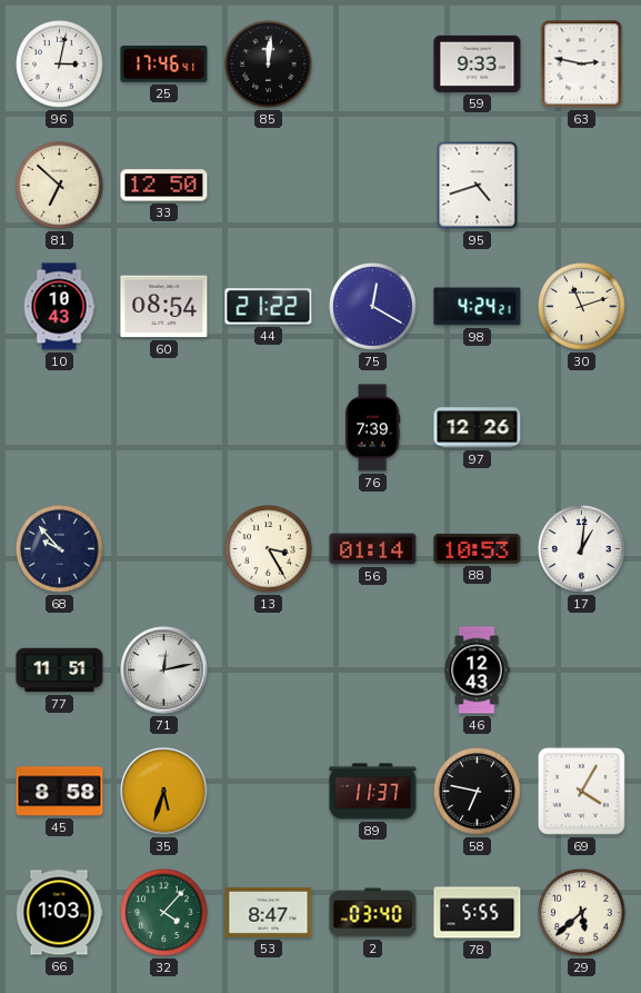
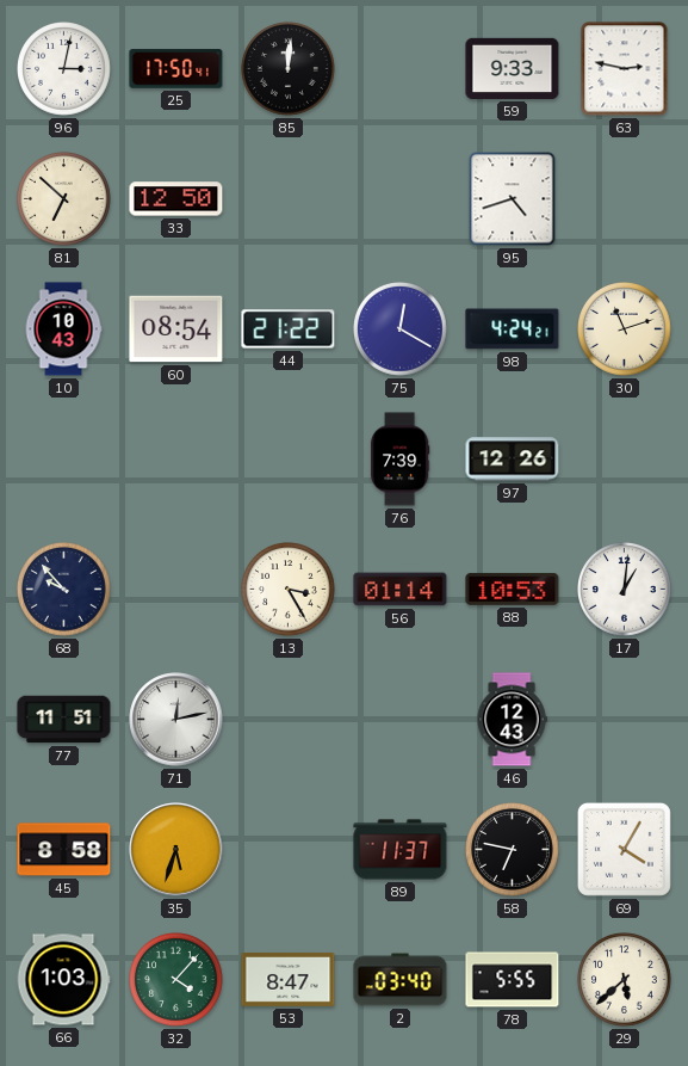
25: 17:46 -> 17:50
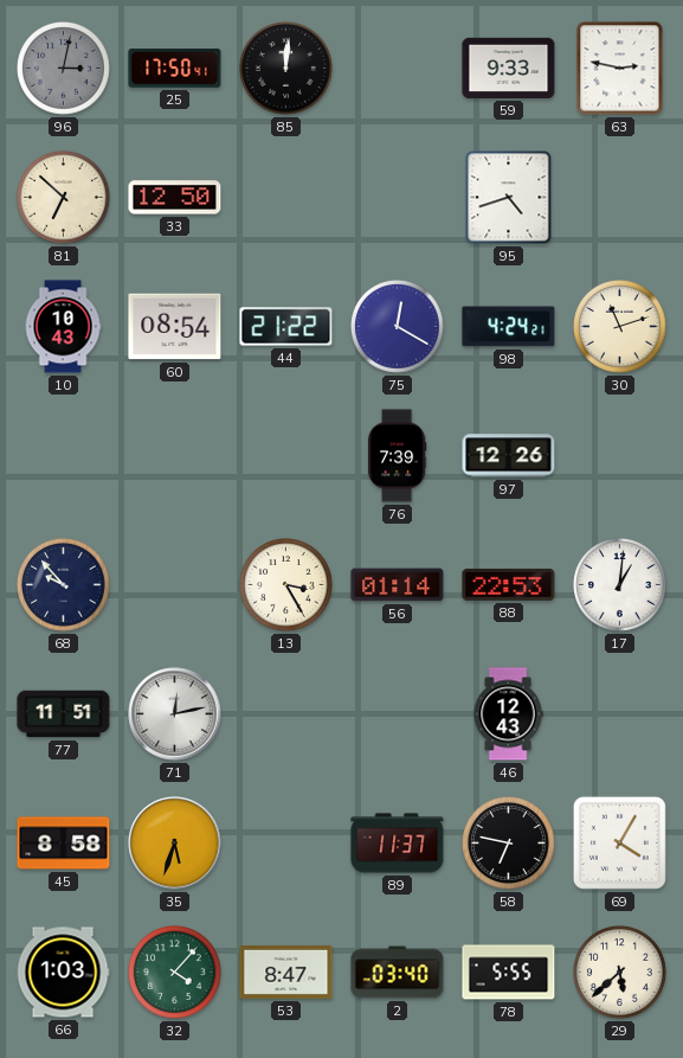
96 dial: white -> grey
88: 10:53 -> 22:53
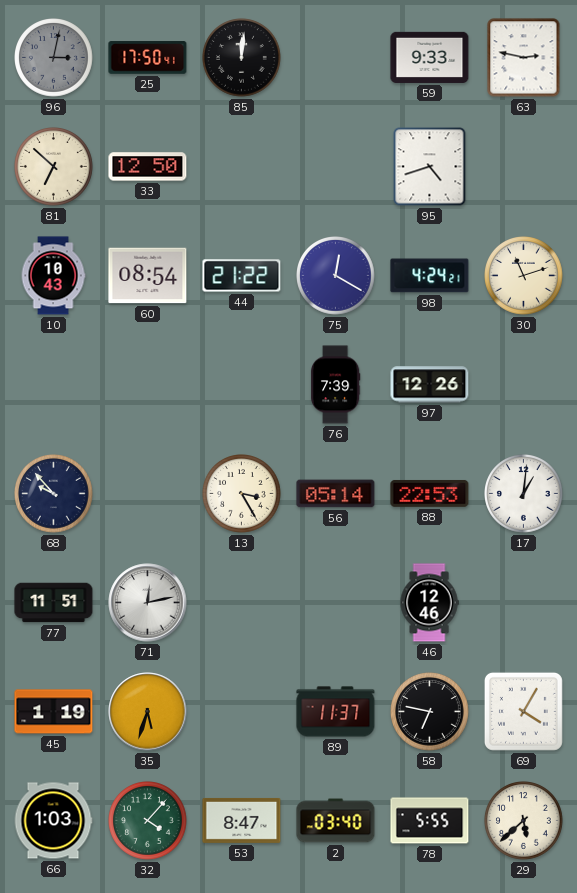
56: 01:14 -> 05:14
46: 12:43 -> 12:46
45: 8:58 -> 1:19
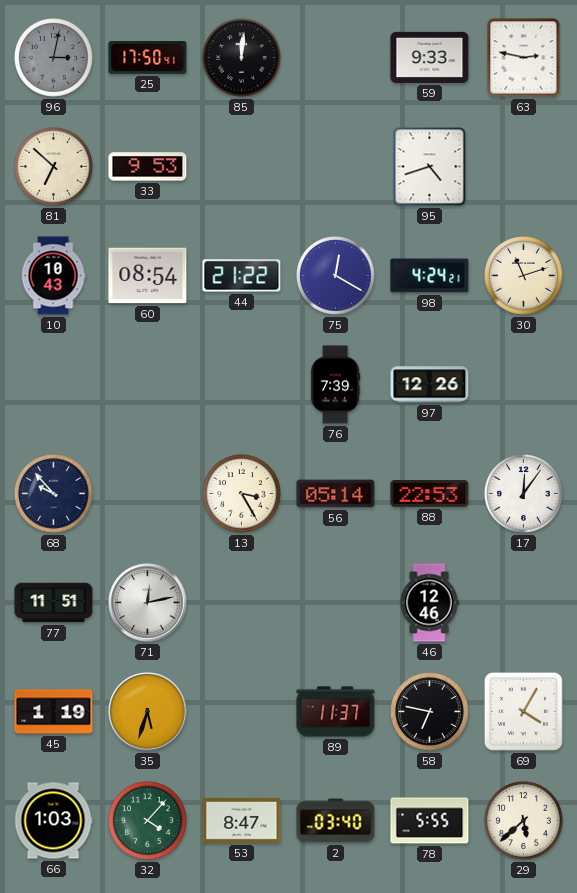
33: 12:50 -> 9:53
17: 1:01 -> 12:06
